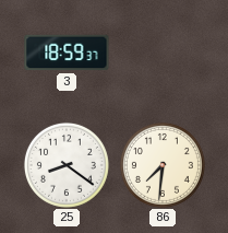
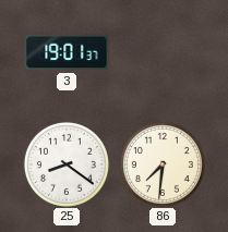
3: 18:59 -> 19:01
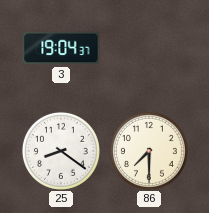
3: 19:01 -> 19:04
86: 7:31 -> 7:30
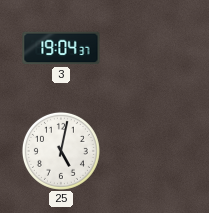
25: 8:21 -> 5:02
86: 7:30 -> none
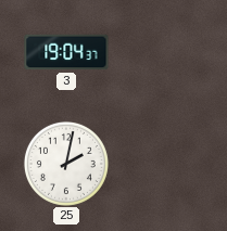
25: 5:02 -> 2:02
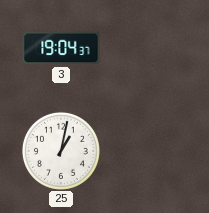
25: 2:02 -> 1:02
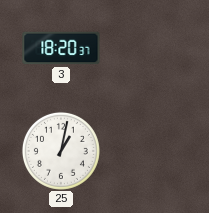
3: 19:04 -> 18:20
